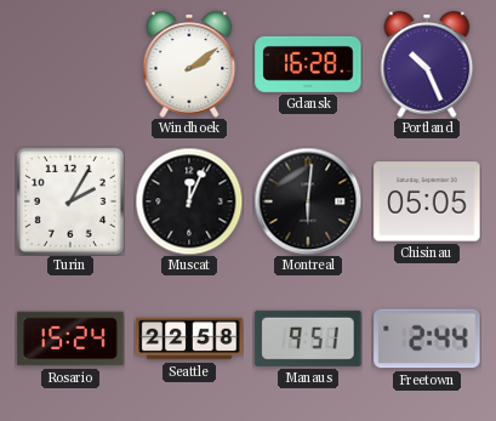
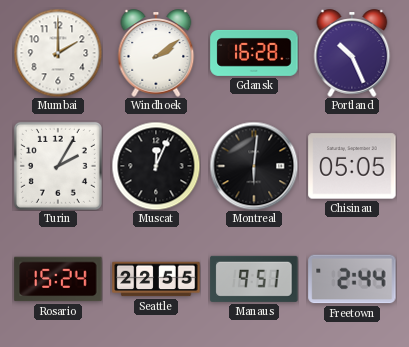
Mumbai: none -> 2:00
Seattle: 22:58 -> 22:55
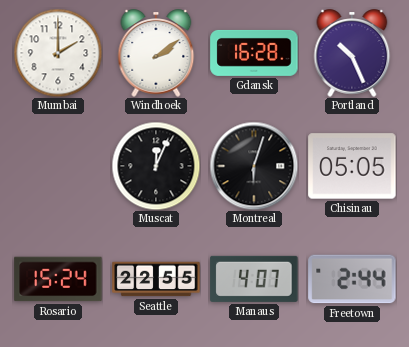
Turin: 2:05 -> none
Montreal: 6:01 -> 6:03
Manaus: 9:51 -> 4:07
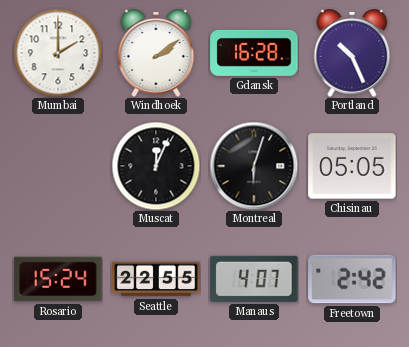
Freetown: 2:44 -> 2:42
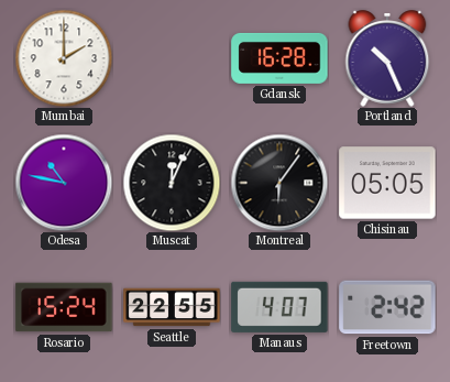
Windhoek: 2:09 -> none
Odesa: none -> 10:47
Montreal: 6:03 -> 6:06
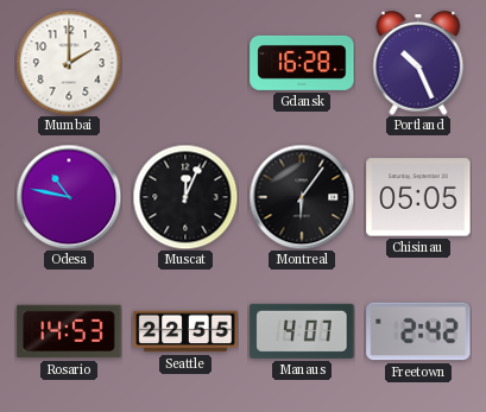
Rosario: 15:24 -> 14:53
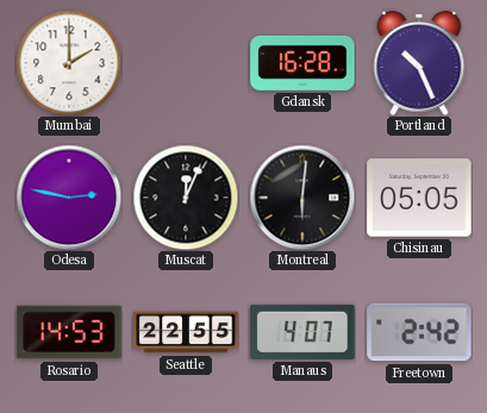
Odesa: 10:47 -> 2:47
Montreal: 6:06 -> 6:01
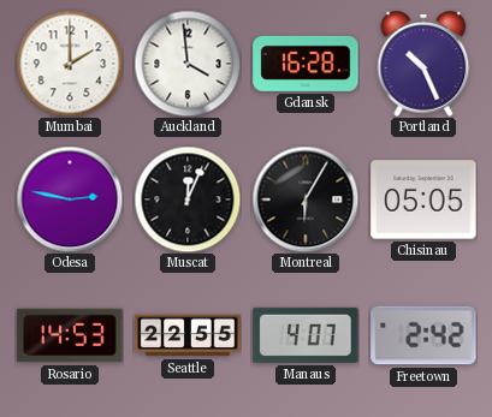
Auckland: none -> 3:59
Montreal: 6:01 -> 6:05
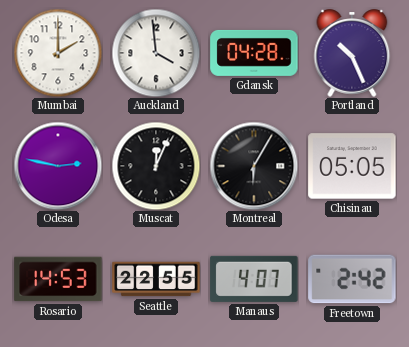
Gdansk: 16:28 -> 04:28
